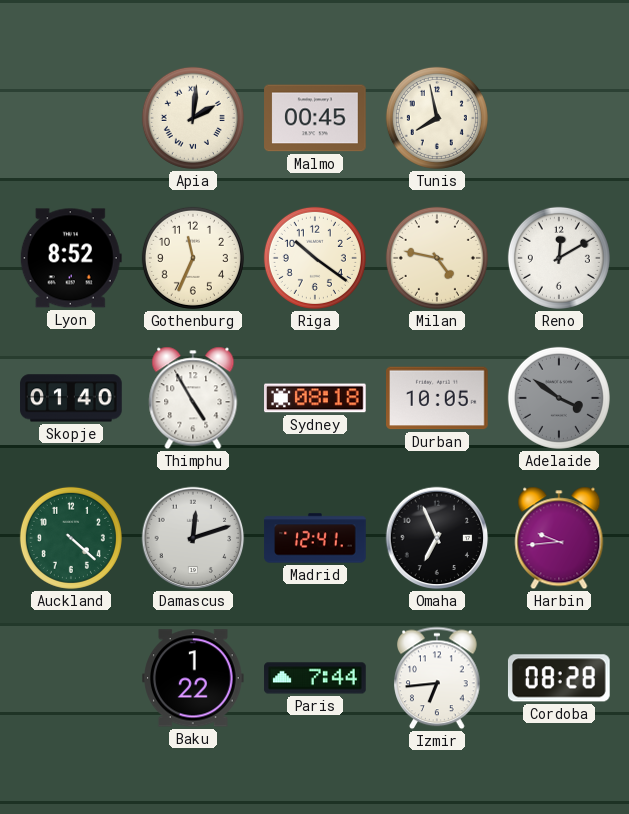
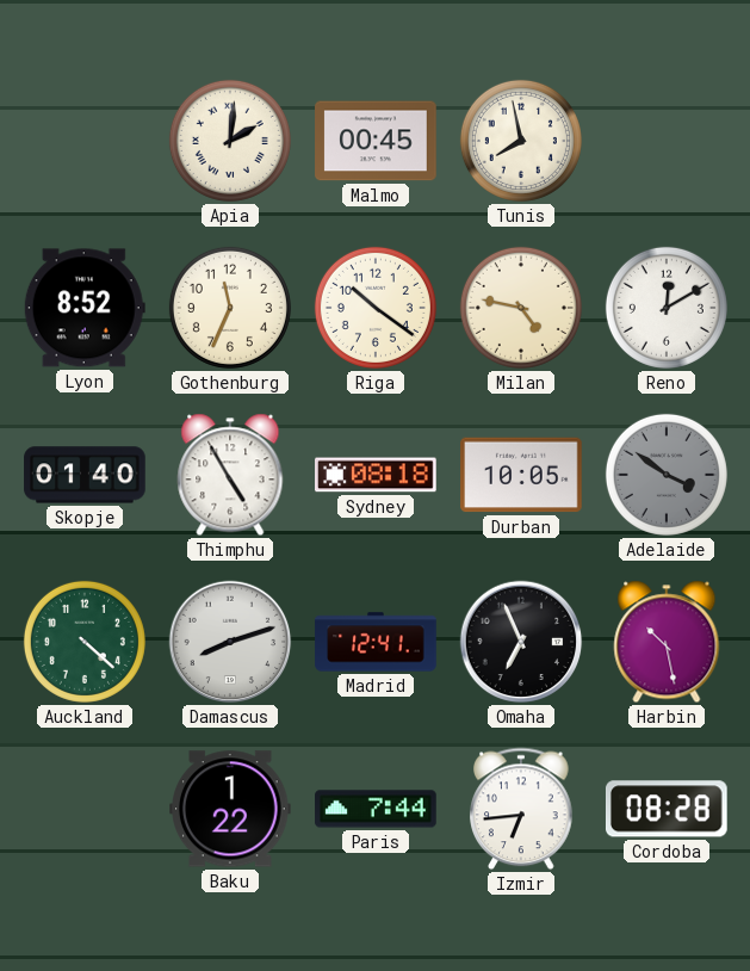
Damascus: 12:12 -> 8:12
Harbin: 9:44 -> 10:28
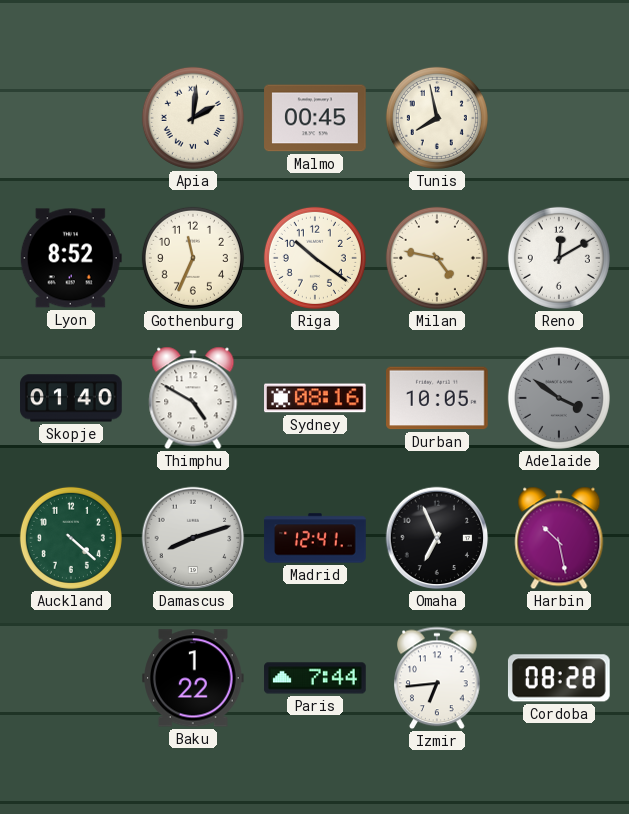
Thimphu: 4:55 -> 4:50
Sydney: 08:18 -> 08:16
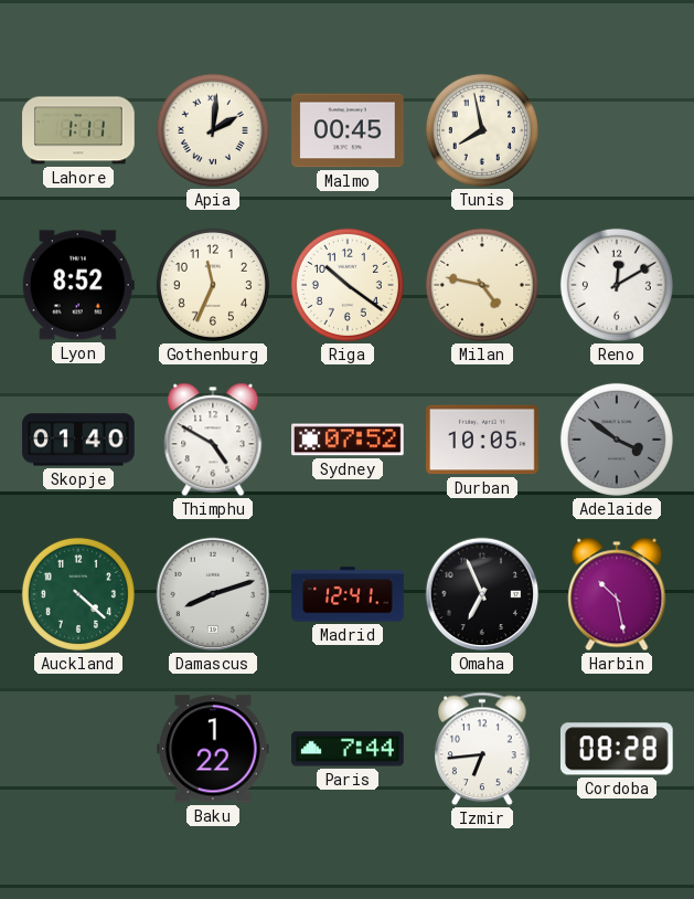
Lahore: none -> 1:11
Sydney: 08:16 -> 07:52
